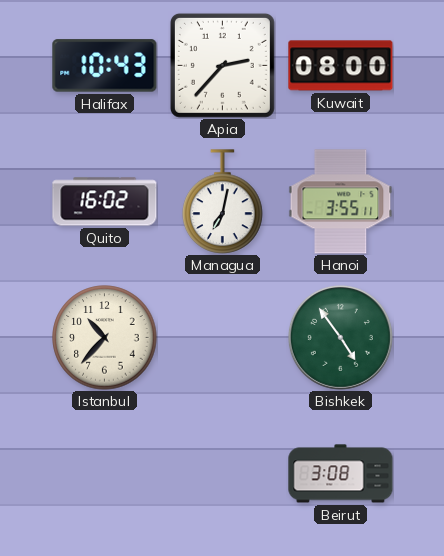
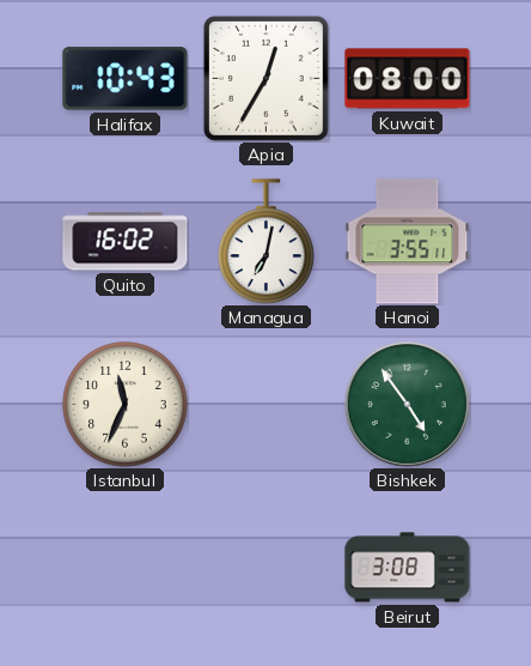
Apia: 2:37 -> 12:35
Istanbul: 10:37 -> 11:34
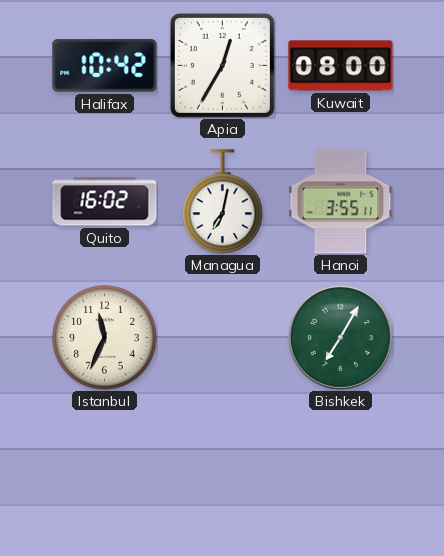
Halifax: 10:43 -> 10:42
Bishkek: 4:54 -> 7:05
Beirut: 3:08 -> none
